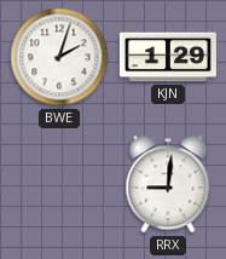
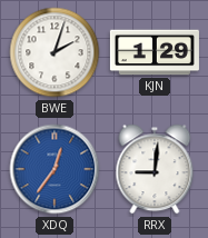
XDQ: none -> 12:36
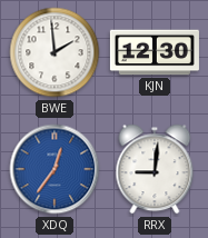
BWE: 2:03 -> 1:59
KJN: 1:29 -> 12:30
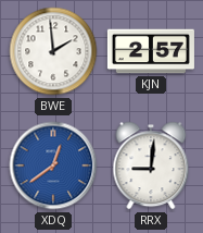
KJN: 12:30 -> 2:57
XDQ: 12:36 -> 12:39
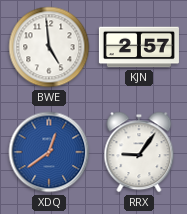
BWE: 1:59 -> 4:59
RRX: 9:01 -> 9:06
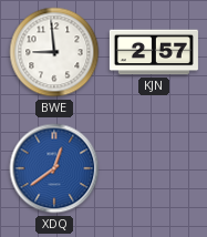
BWE: 4:59 -> 8:59
RRX: 9:06 -> none
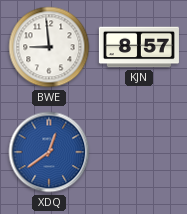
KJN: 2:57 -> 8:57
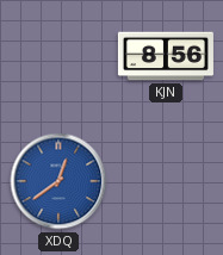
BWE: 8:59 -> none
KJN: 8:57 -> 8:56
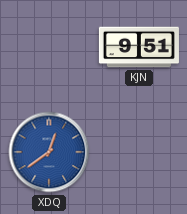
KJN: 8:56 -> 9:51
